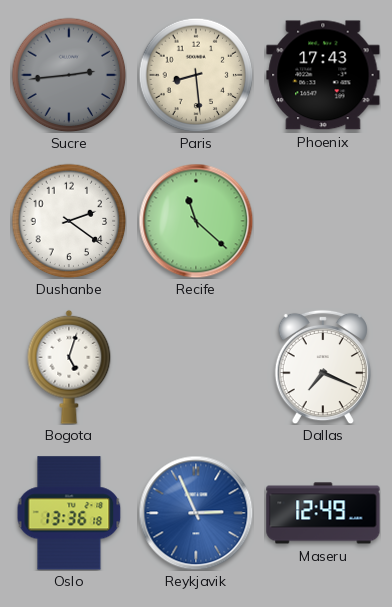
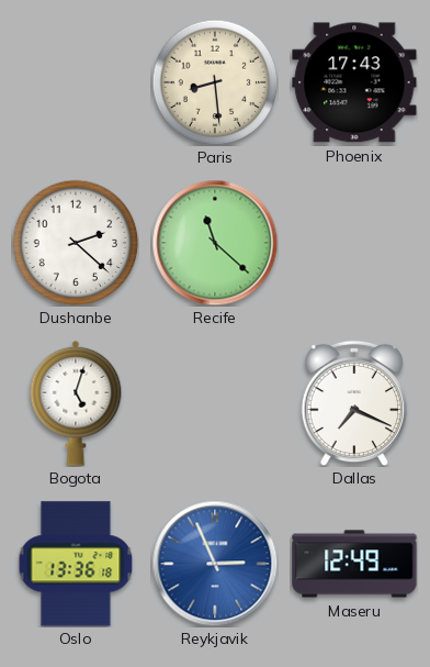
Sucre: 2:44 -> none
Dushanbe: 2:21 -> 2:22
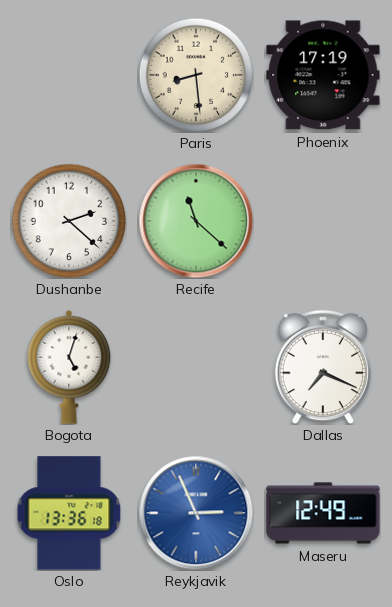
Phoenix: 17:43 -> 17:19
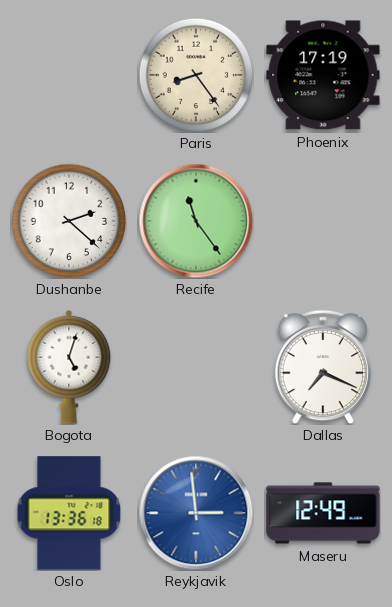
Paris: 8:29 -> 8:24
Recife: 11:22 -> 11:24
Reykjavik: 2:56 -> 2:59
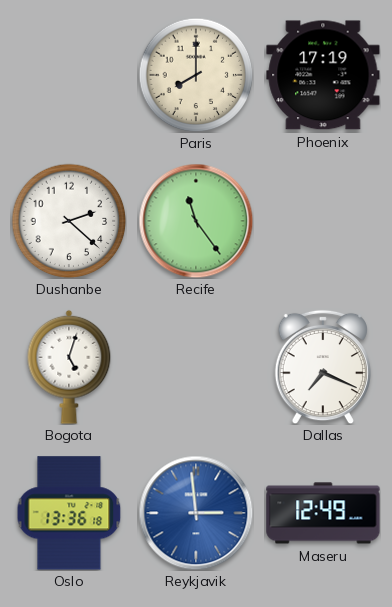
Paris: 8:24 -> 8:00
